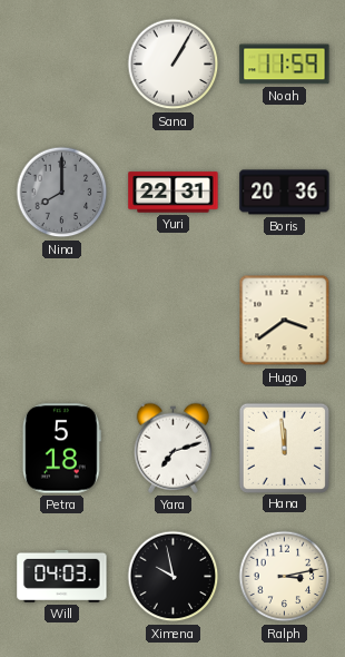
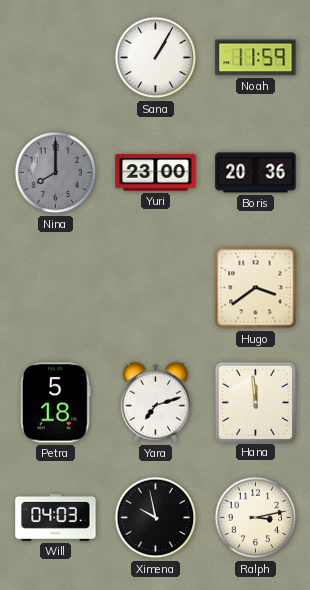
Yuri: 22:31 -> 23:00
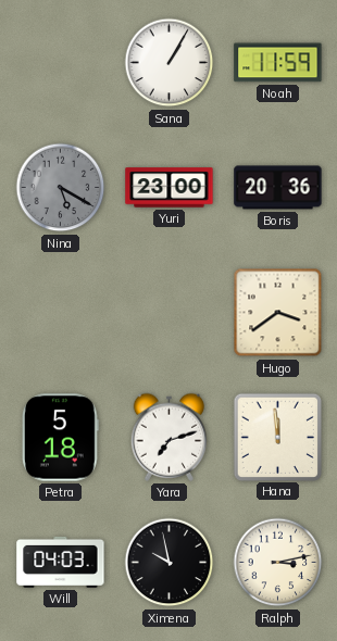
Nina: 8:00 -> 5:20
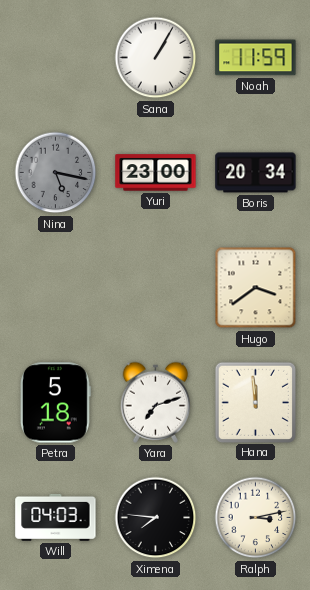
Nina: 5:20 -> 5:17
Boris: 20:36 -> 20:34
Ximena: 9:58 -> 7:46
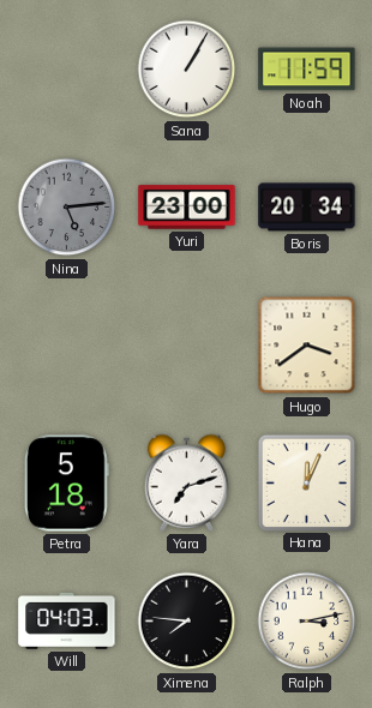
Nina: 5:17 -> 5:14
Hana: 11:59 -> 12:04
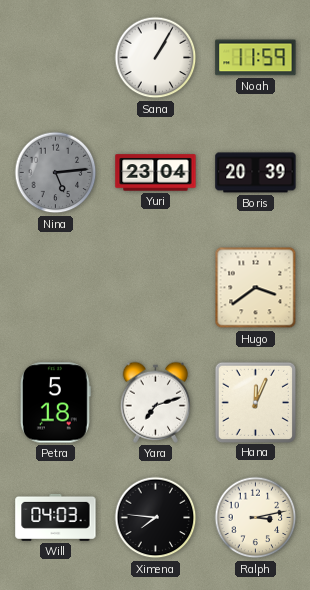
Yuri: 23:00 -> 23:04
Boris: 20:34 -> 20:39
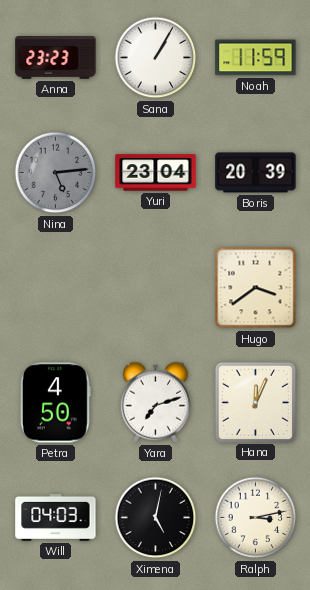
Anna: none -> 23:23
Petra: 5:18 -> 4:50
Ximena: 7:46 -> 5:02
